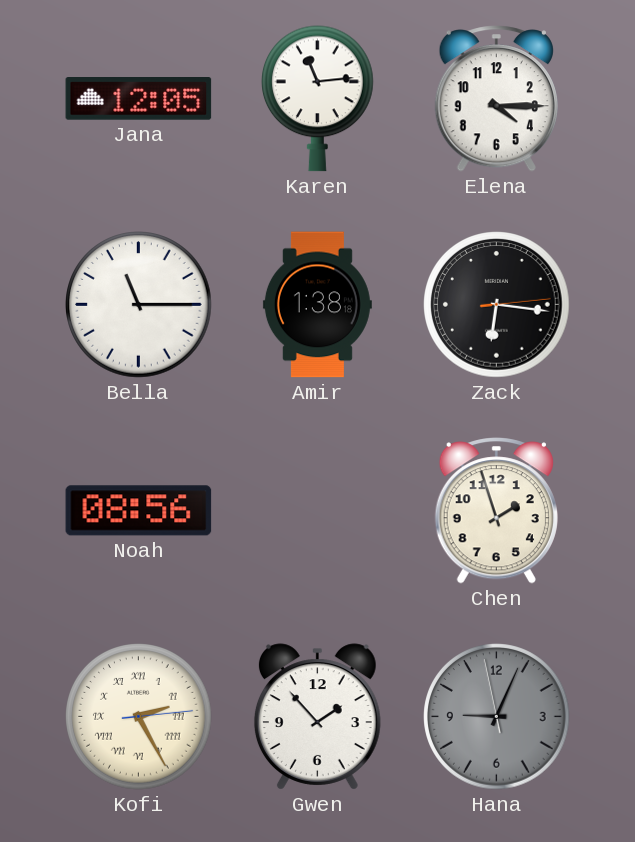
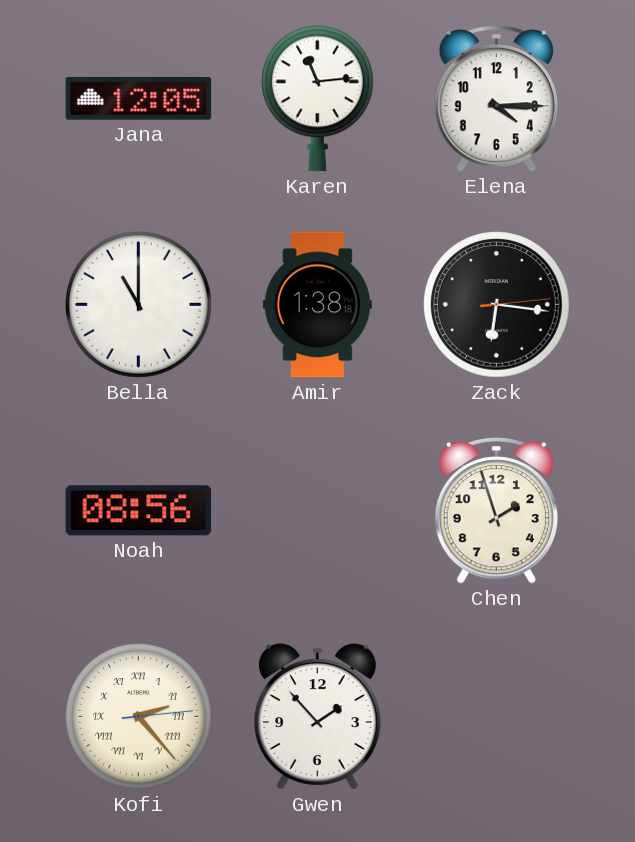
Bella: 11:15 -> 11:00
Kofi: 2:25 -> 2:23
Hana: 9:03 -> none
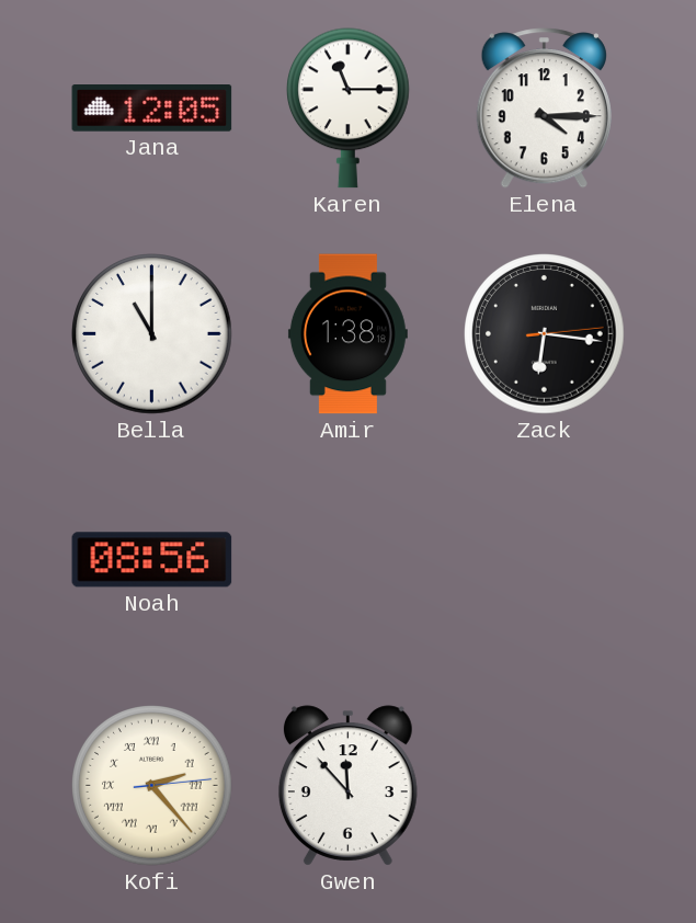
Karen: 11:14 -> 11:15
Chen: 1:57 -> none
Gwen: 1:53 -> 11:53
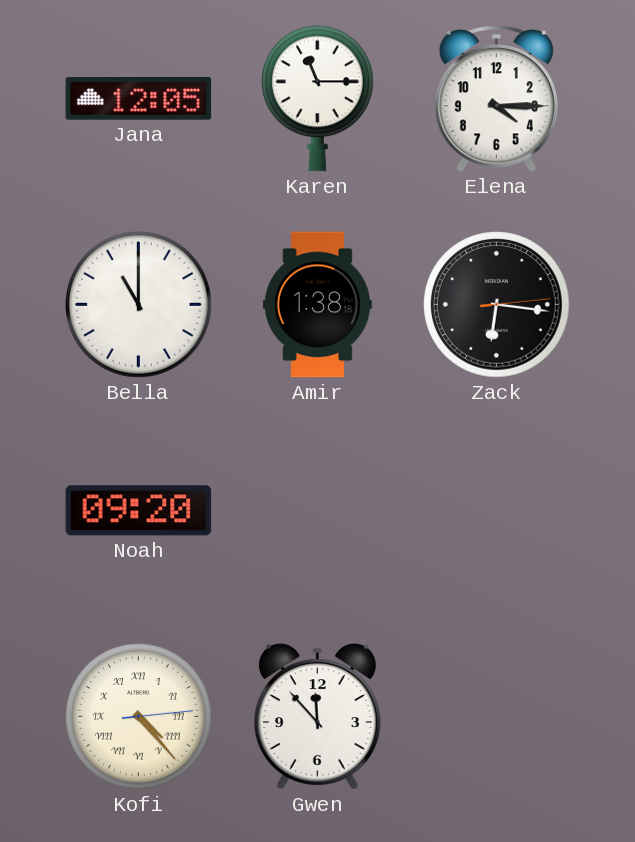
Noah: 08:56 -> 09:20
Kofi: 2:23 -> 4:23
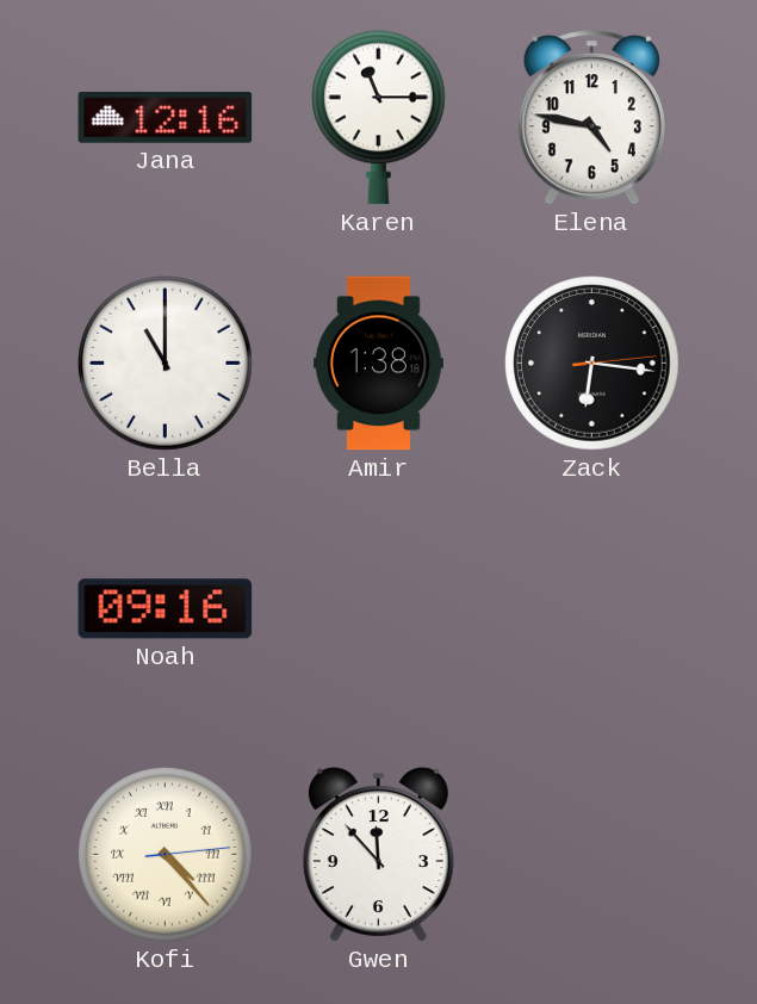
Jana: 12:05 -> 12:16
Elena: 4:15 -> 4:47
Noah: 09:20 -> 09:16
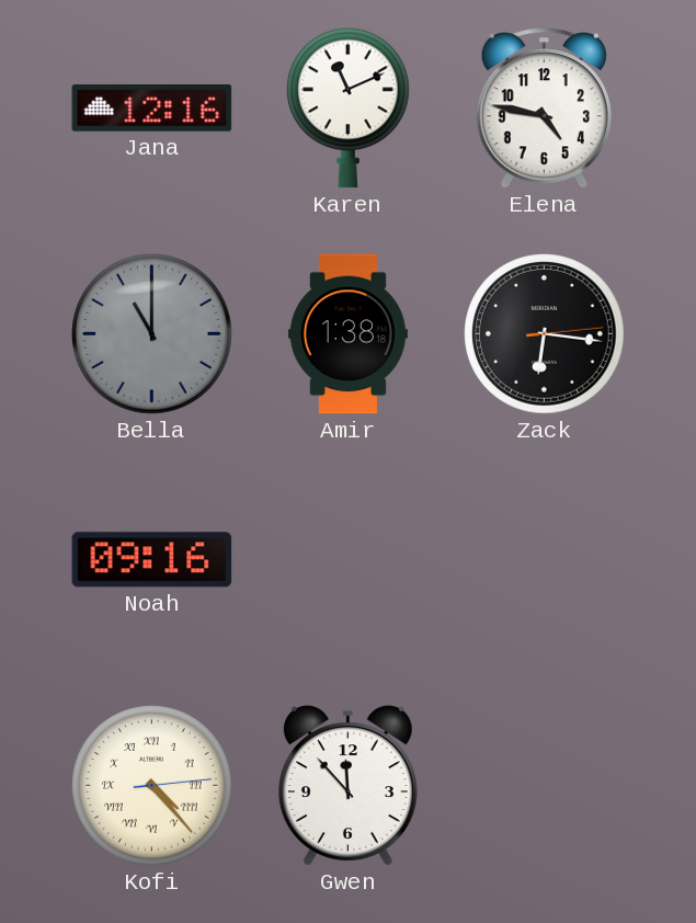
Karen: 11:15 -> 11:11
Bella dial: white -> grey
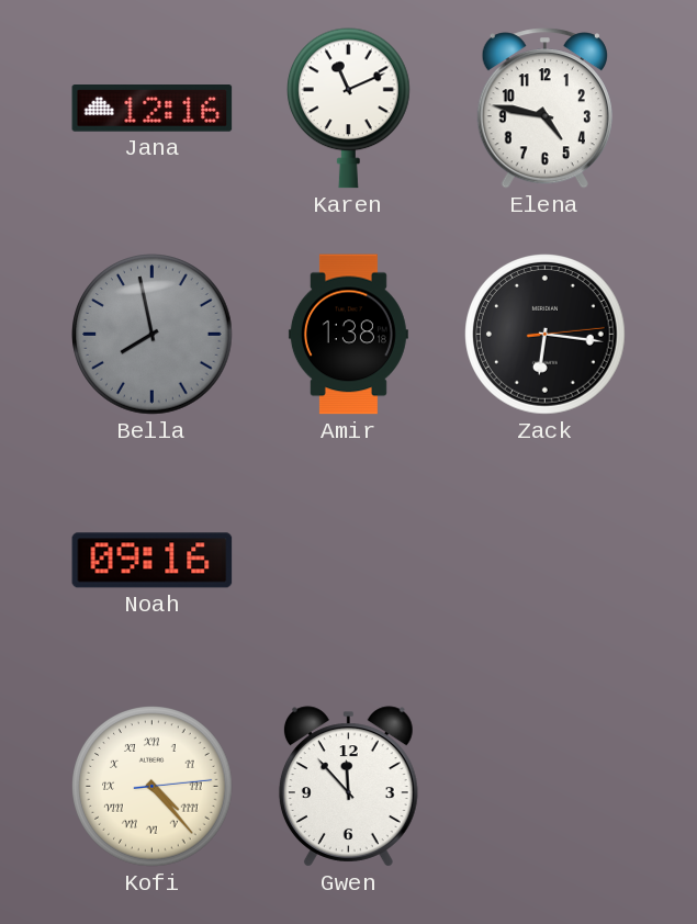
Bella: 11:00 -> 7:58
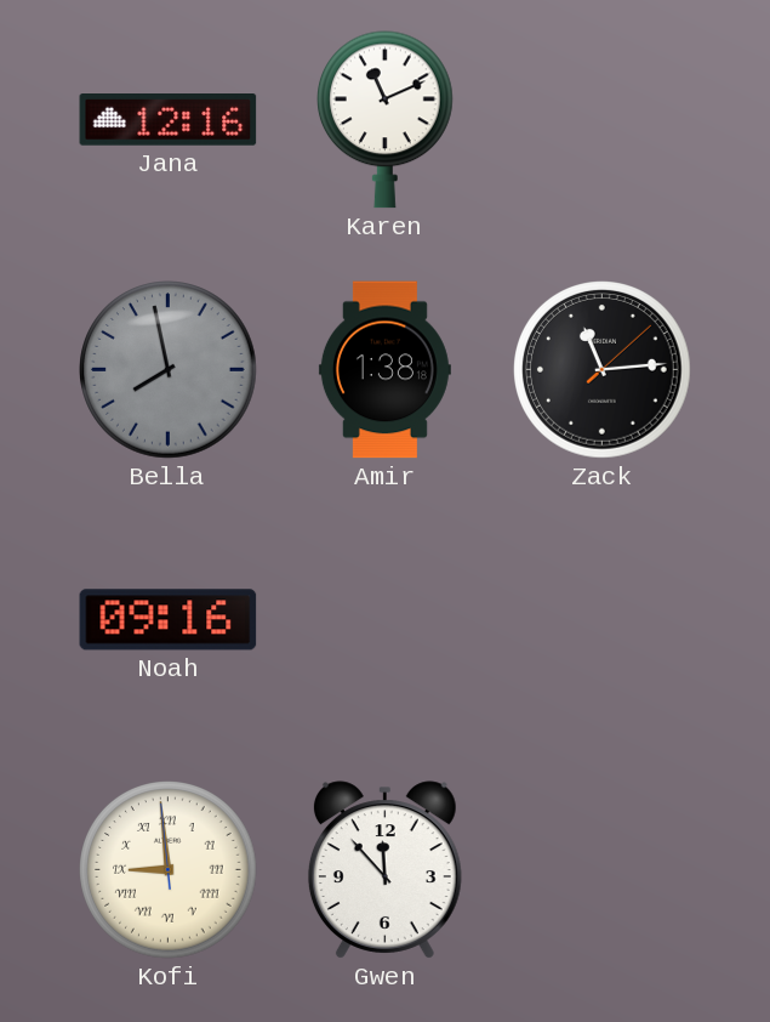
Elena: 4:47 -> none
Zack: 6:16 -> 11:14
Kofi: 4:23 -> 8:58
